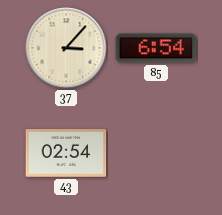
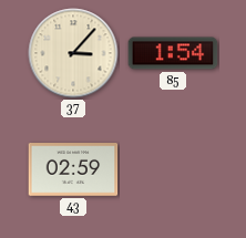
85: 6:54 -> 1:54
43: 02:54 -> 02:59
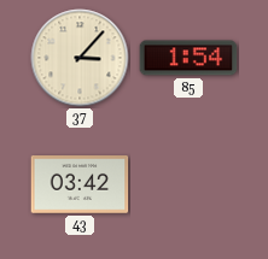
43: 02:59 -> 03:42
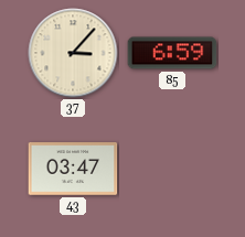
85: 1:54 -> 6:59
43: 03:42 -> 03:47
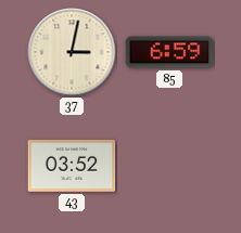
37: 3:07 -> 3:02
43: 03:47 -> 03:52
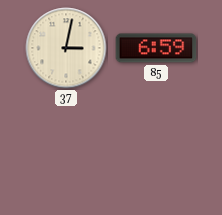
43: 03:52 -> none
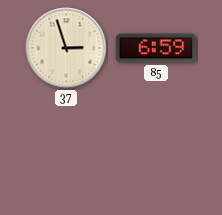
37: 3:02 -> 2:57
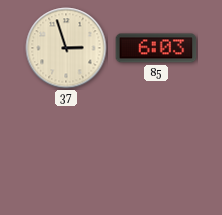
85: 6:59 -> 6:03
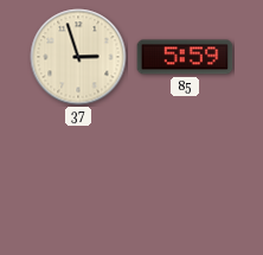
85: 6:03 -> 5:59
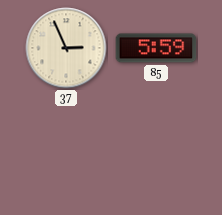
37: 2:57 -> 2:56
